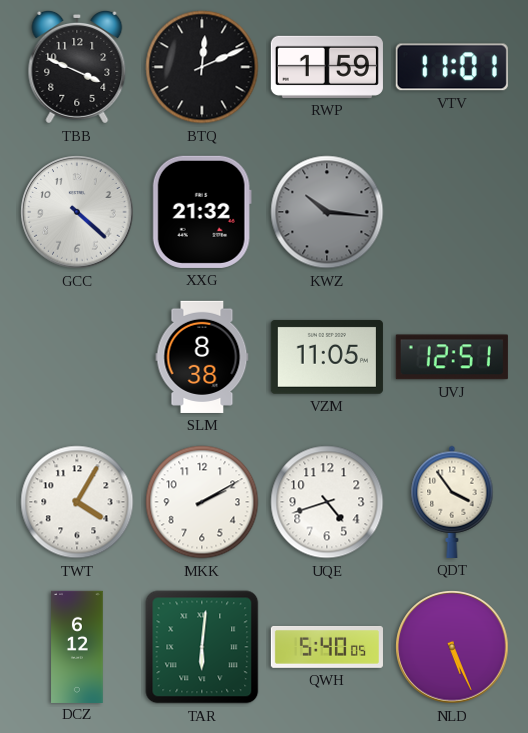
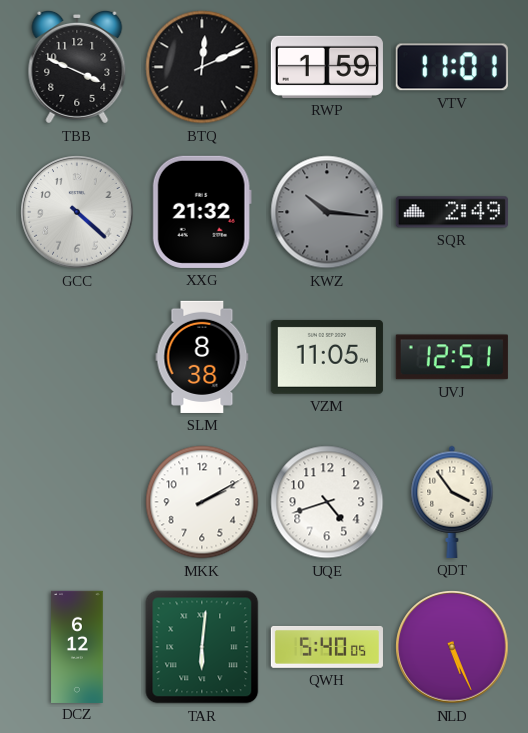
SQR: none -> 2:49
TWT: 4:05 -> none
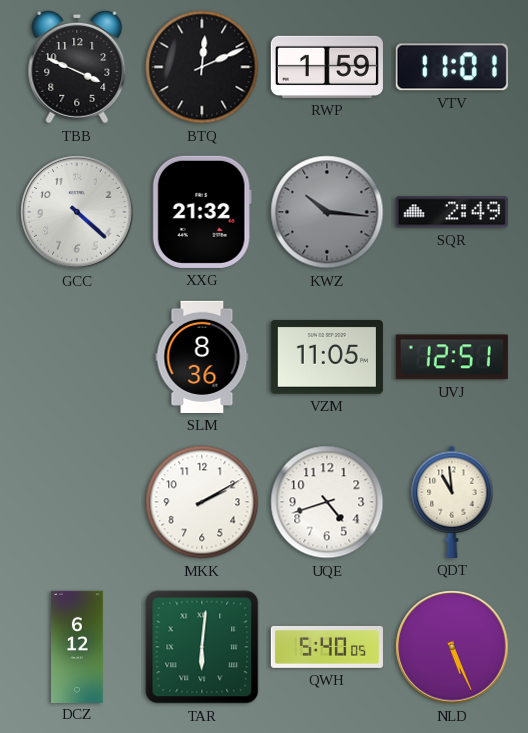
SLM: 8:38 -> 8:36
QDT: 3:54 -> 10:59
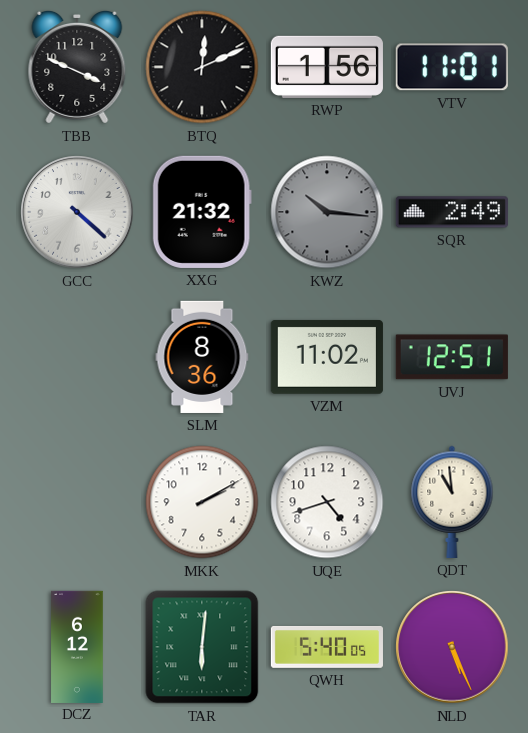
RWP: 1:59 -> 1:56
VZM: 11:05 -> 11:02
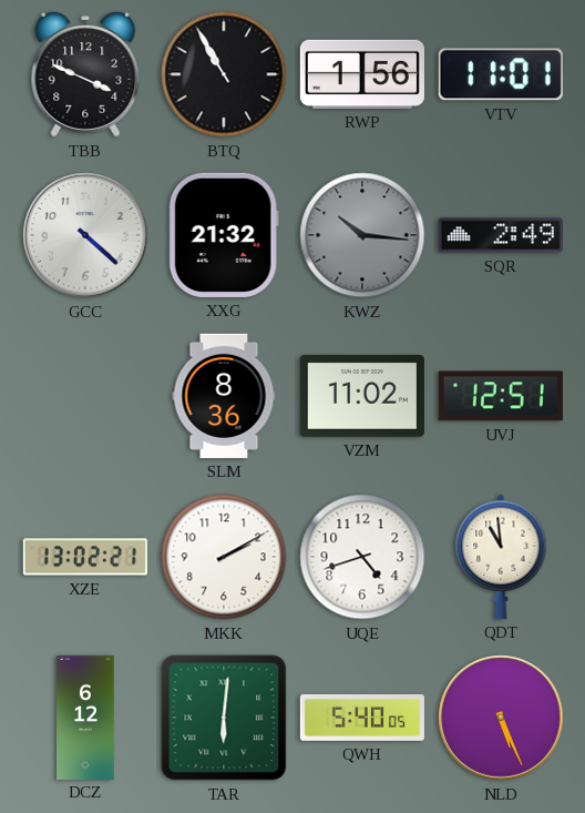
BTQ: 12:11 -> 10:55
XZE: none -> 13:02
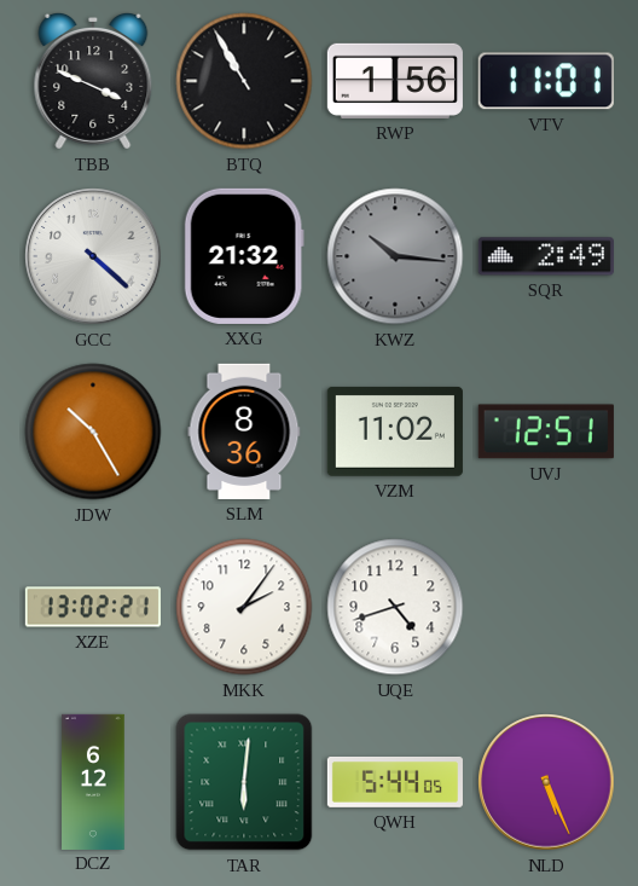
JDW: none -> 10:25
MKK: 2:10 -> 2:06
QDT: 10:59 -> none
QWH: 5:40 -> 5:44
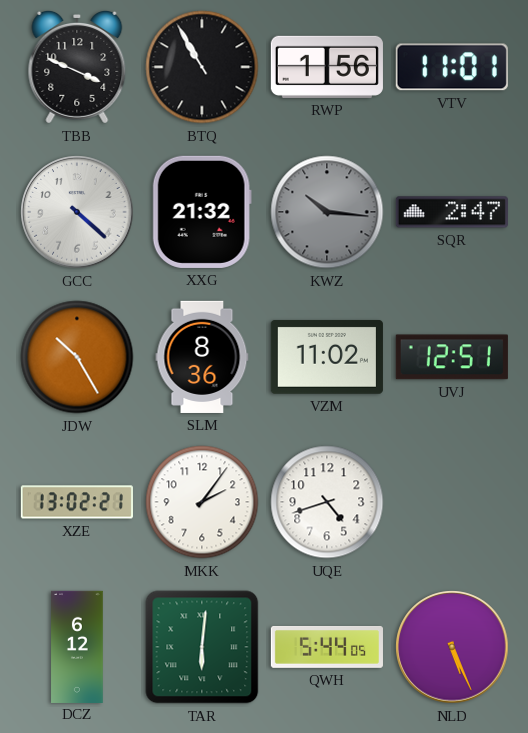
SQR: 2:49 -> 2:47
